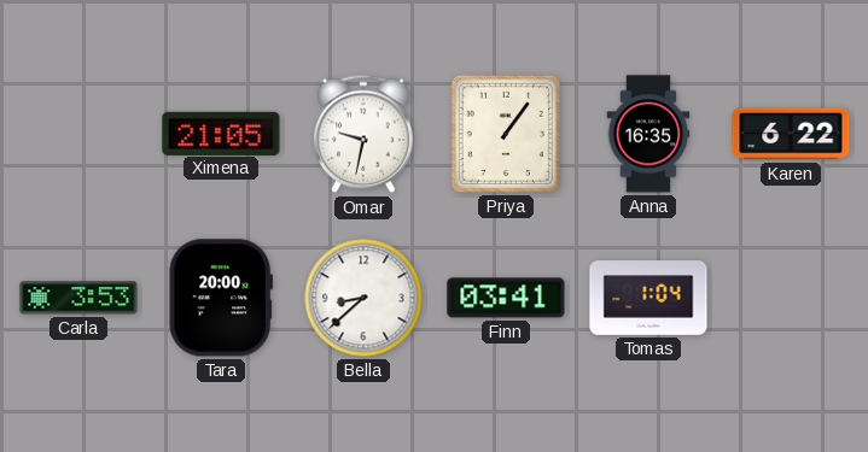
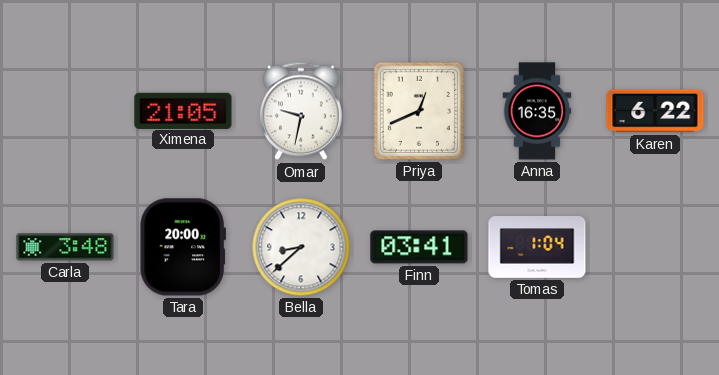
Priya: 1:06 -> 12:41
Carla: 3:53 -> 3:48
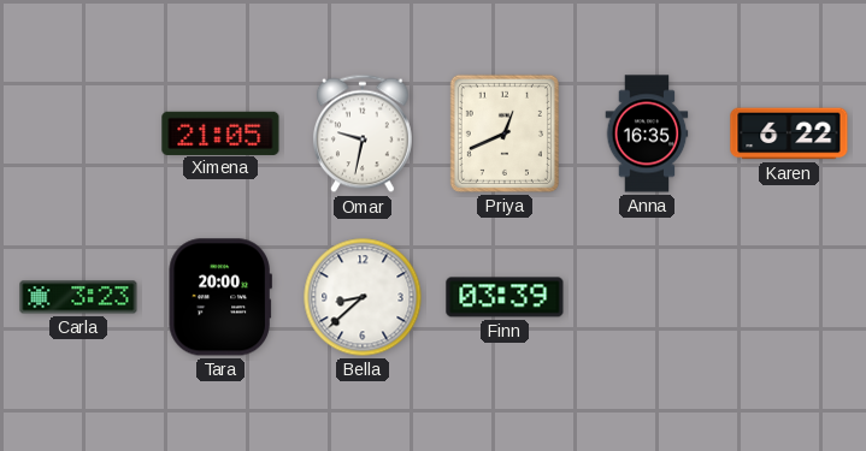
Carla: 3:48 -> 3:23
Finn: 03:41 -> 03:39
Tomas: 1:04 -> none
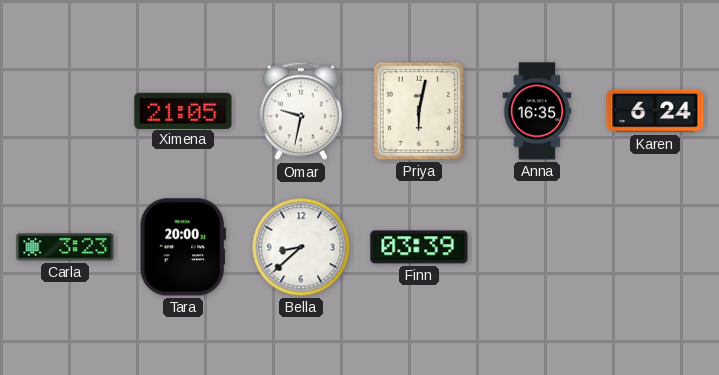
Priya: 12:41 -> 6:02
Karen: 6:22 -> 6:24
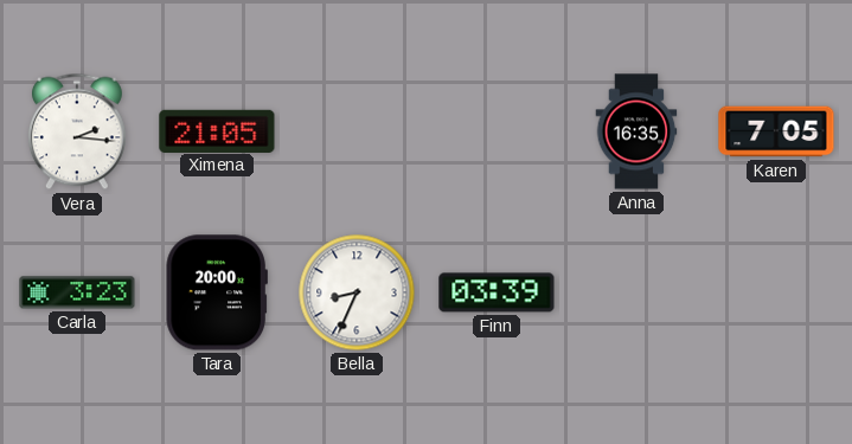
Vera: none -> 2:16
Omar: 9:32 -> none
Priya: 6:02 -> none
Karen: 6:24 -> 7:05
Bella: 8:38 -> 8:34
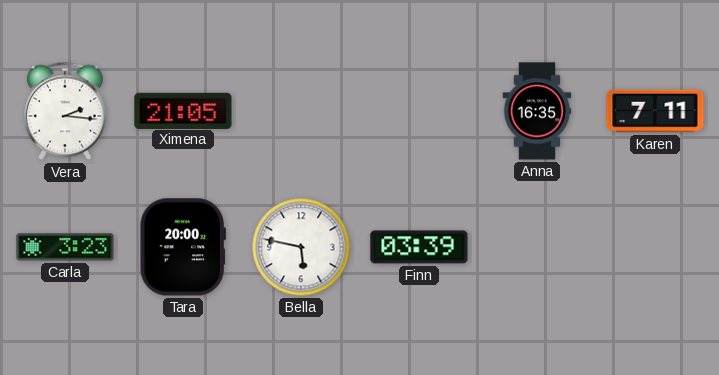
Karen: 7:05 -> 7:11
Bella: 8:34 -> 5:47
